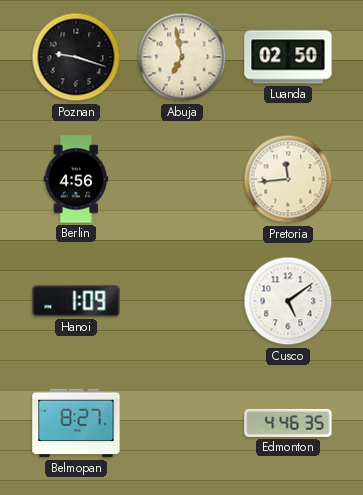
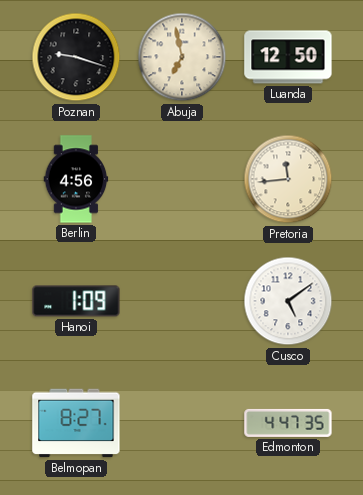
Luanda: 02:50 -> 12:50
Edmonton: 4:46 -> 4:47
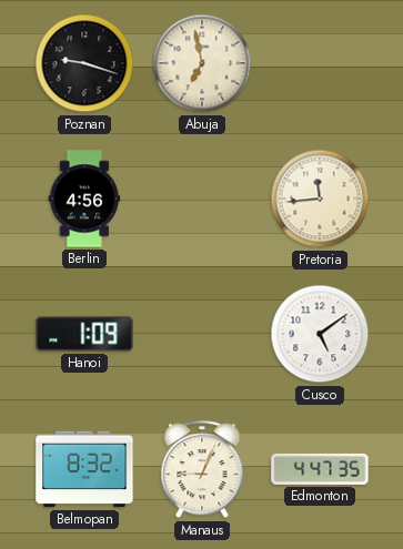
Luanda: 12:50 -> none
Belmopan: 8:27 -> 8:32
Manaus: none -> 9:04
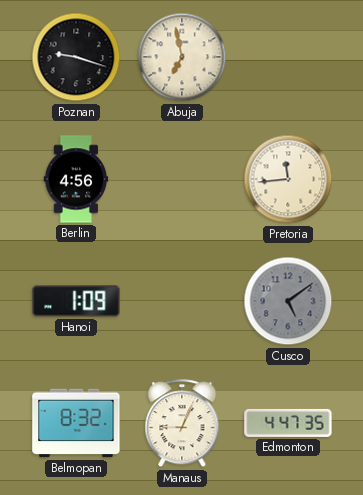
Cusco dial: white -> grey
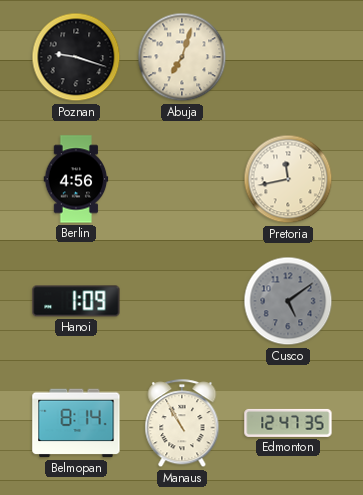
Abuja: 6:58 -> 7:03
Pretoria: 11:44 -> 11:43
Belmopan: 8:32 -> 8:14
Manaus: 9:04 -> 10:55
Edmonton: 4:47 -> 12:47
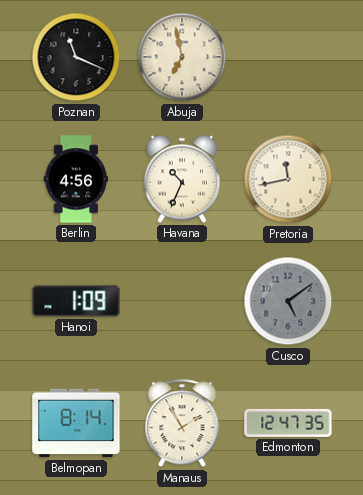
Poznan: 9:18 -> 11:19
Abuja: 7:03 -> 6:58
Havana: none -> 10:34
Manaus: 10:55 -> 1:55
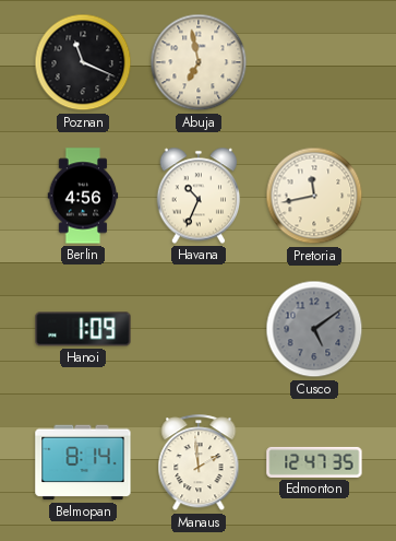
Manaus: 1:55 -> 1:59
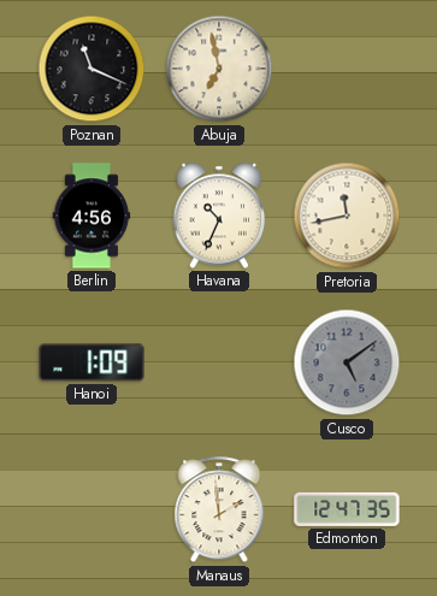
Belmopan: 8:14 -> none
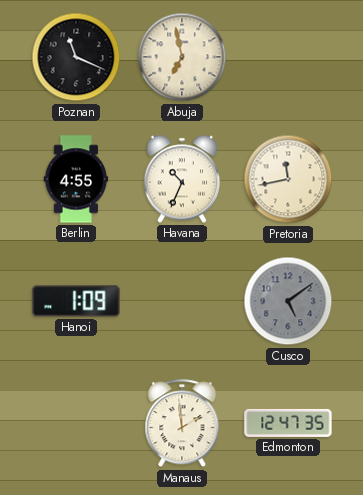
Berlin: 4:56 -> 4:55
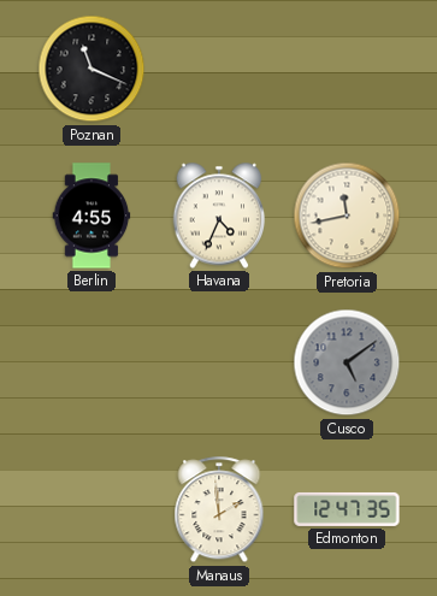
Abuja: 6:58 -> none
Havana: 10:34 -> 4:34
Hanoi: 1:09 -> none
